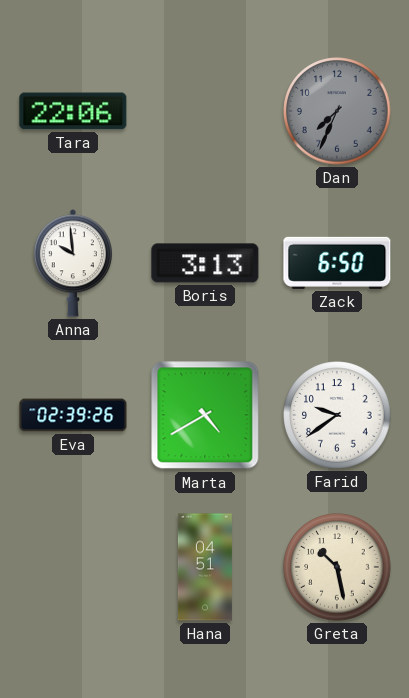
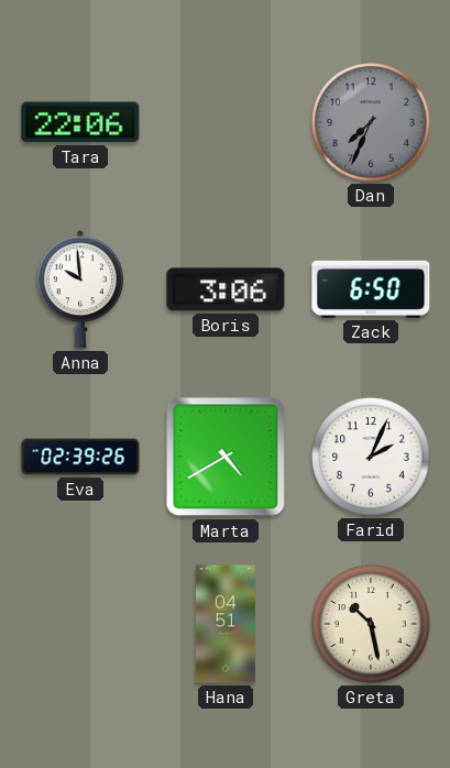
Boris: 3:13 -> 3:06
Farid: 9:39 -> 2:04
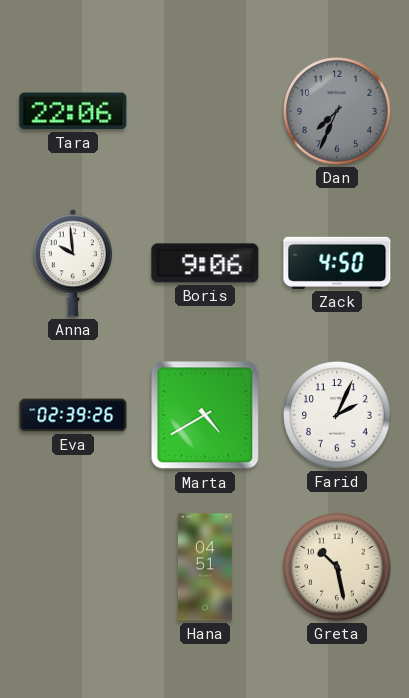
Boris: 3:06 -> 9:06
Zack: 6:50 -> 4:50
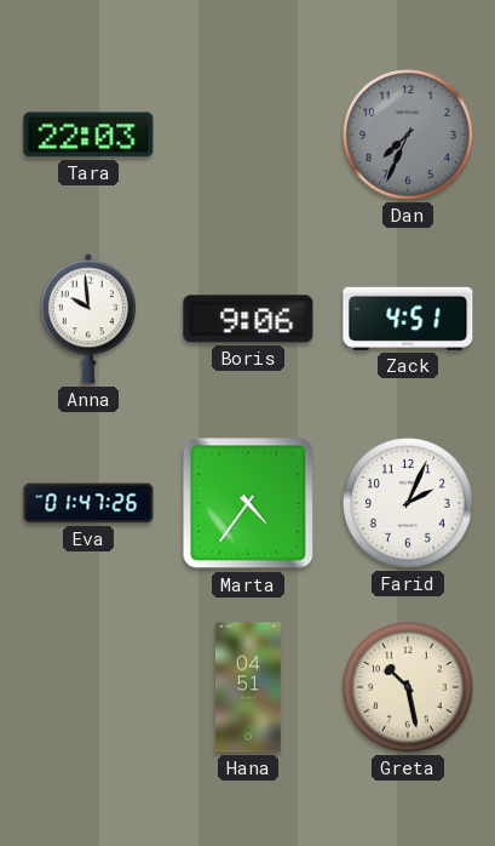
Tara: 22:06 -> 22:03
Zack: 4:50 -> 4:51
Eva: 02:39 -> 01:47
Marta: 4:40 -> 4:36
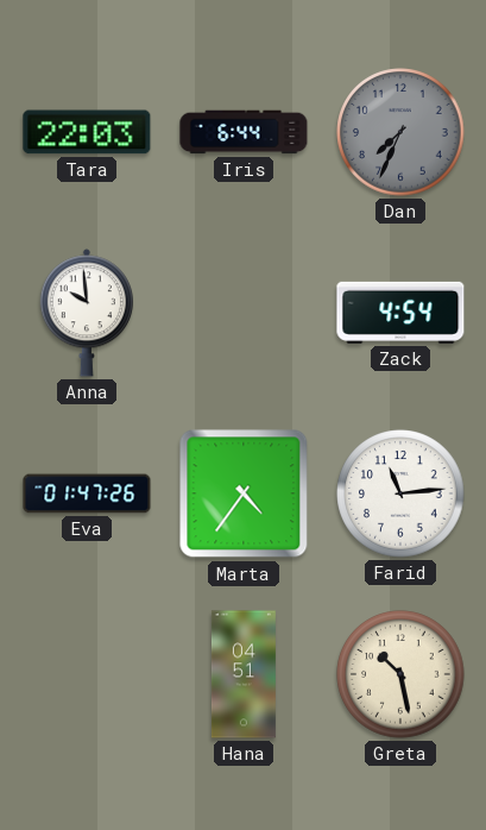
Iris: none -> 6:44
Boris: 9:06 -> none
Zack: 4:51 -> 4:54
Farid: 2:04 -> 11:14
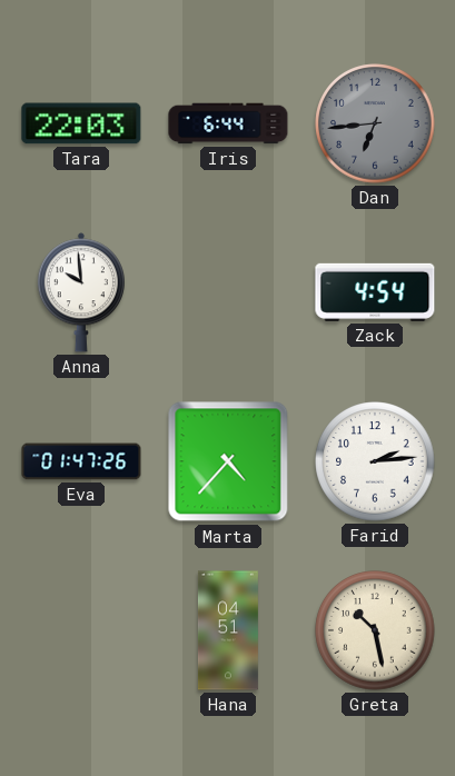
Dan: 7:34 -> 6:44
Marta: 4:36 -> 4:37
Farid: 11:14 -> 2:14
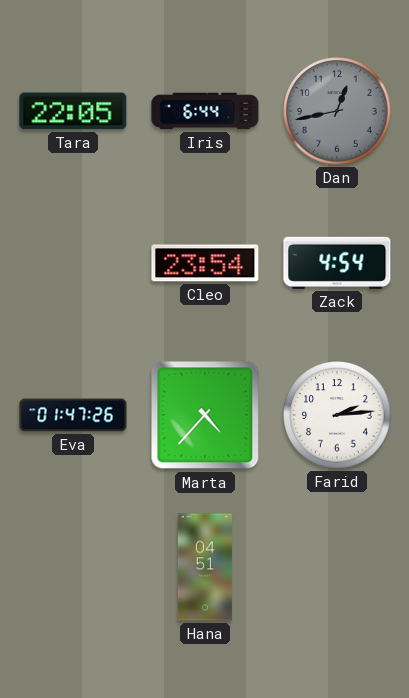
Tara: 22:03 -> 22:05
Dan: 6:44 -> 12:43
Anna: 9:59 -> none
Cleo: none -> 23:54
Greta: 10:28 -> none
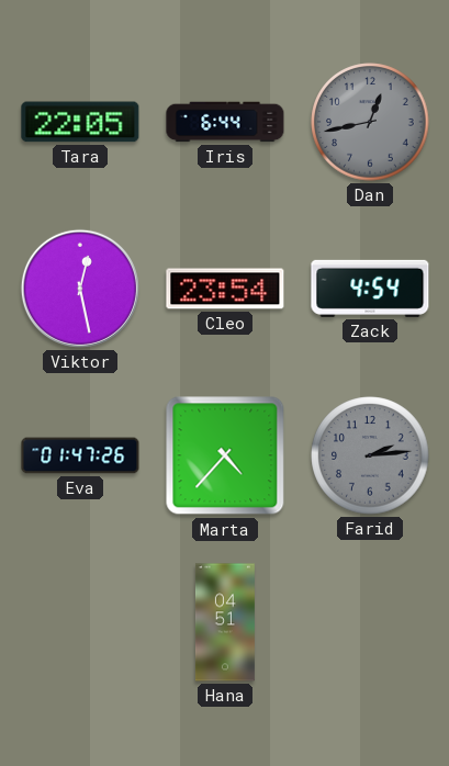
Viktor: none -> 12:28
Farid dial: white -> grey
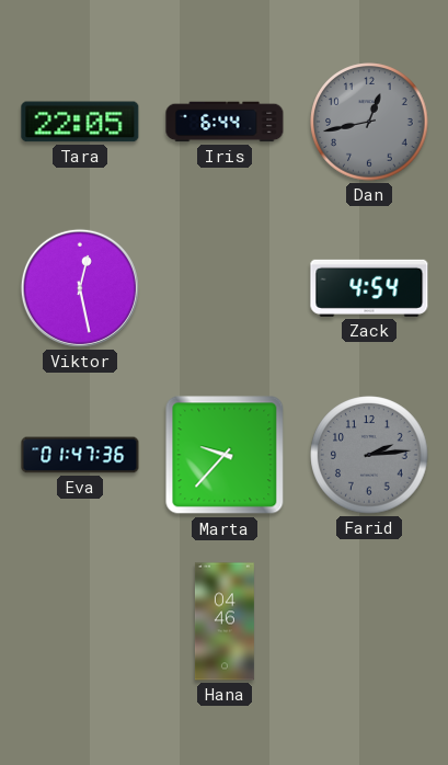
Cleo: 23:54 -> none
Eva: 01:47:26 -> 01:47:36
Marta: 4:37 -> 9:37
Hana: 04:51 -> 04:46
